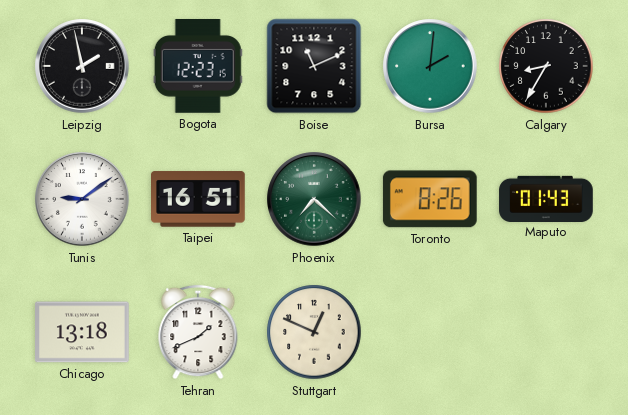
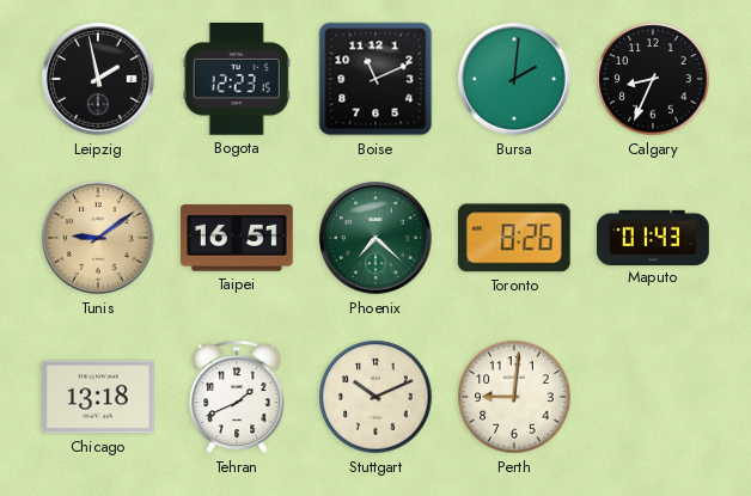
Calgary: 8:35 -> 8:34
Tunis dial: white -> champagne
Stuttgart: 12:49 -> 10:11
Perth: none -> 9:01
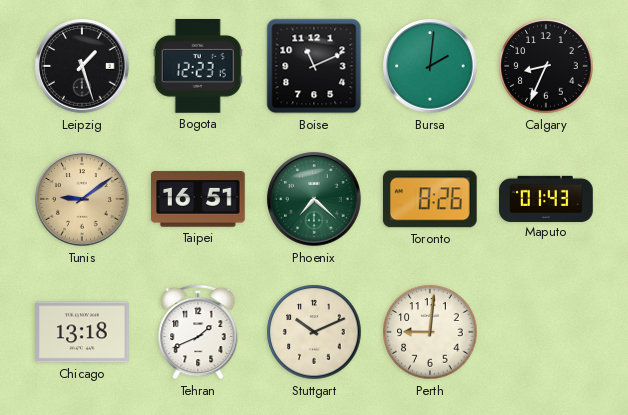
Leipzig: 1:58 -> 1:27
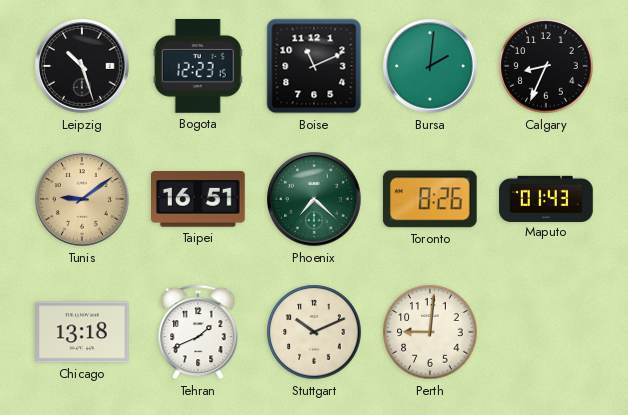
Leipzig: 1:27 -> 10:27
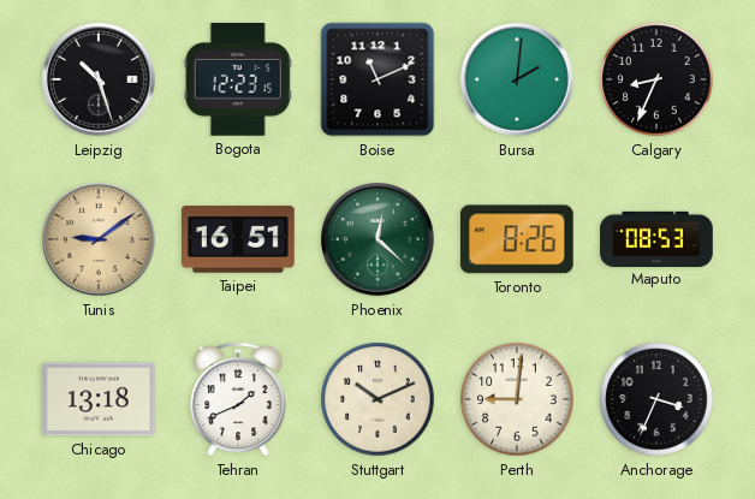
Phoenix: 7:22 -> 12:22
Maputo: 01:43 -> 08:53
Anchorage: none -> 3:34
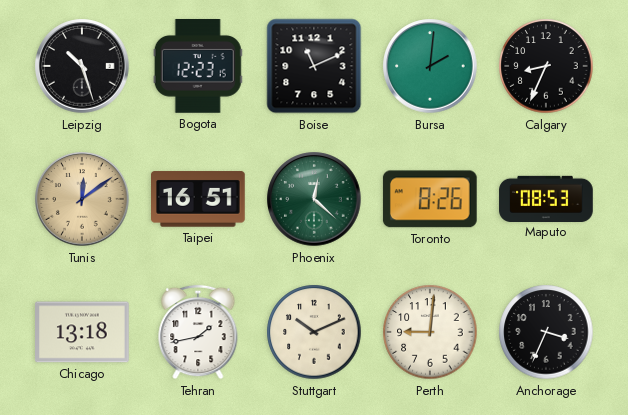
Tunis: 9:09 -> 12:09
Tehran: 1:41 -> 1:43
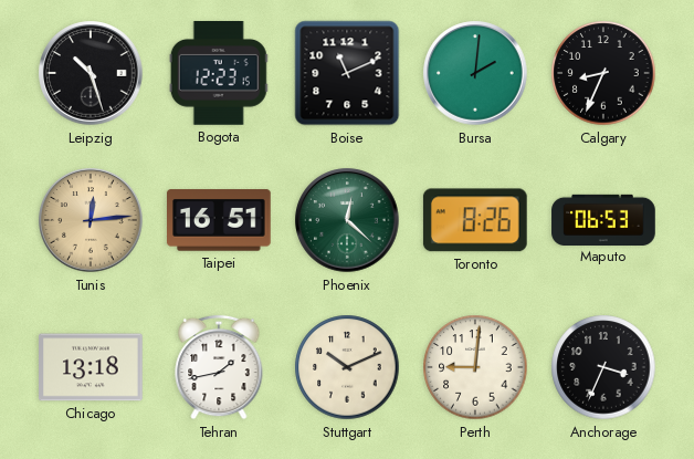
Tunis: 12:09 -> 12:14
Maputo: 08:53 -> 06:53
